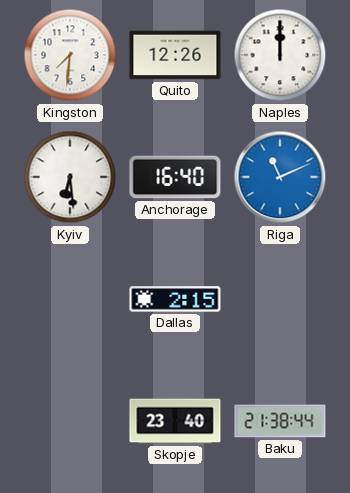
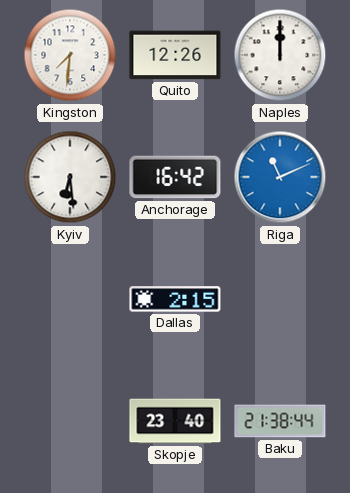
Anchorage: 16:40 -> 16:42
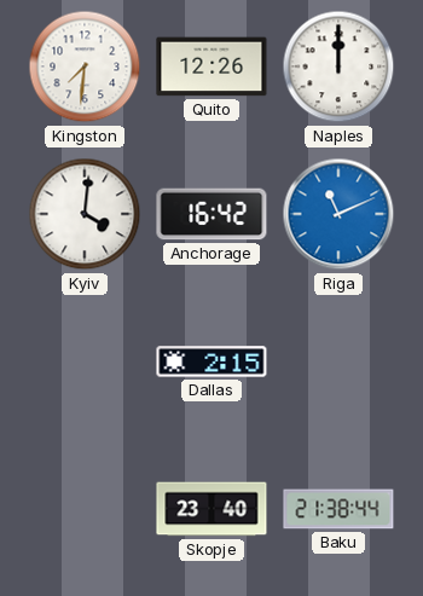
Kyiv: 6:29 -> 4:01
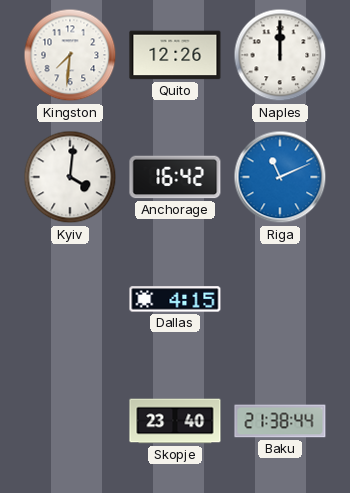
Dallas: 2:15 -> 4:15
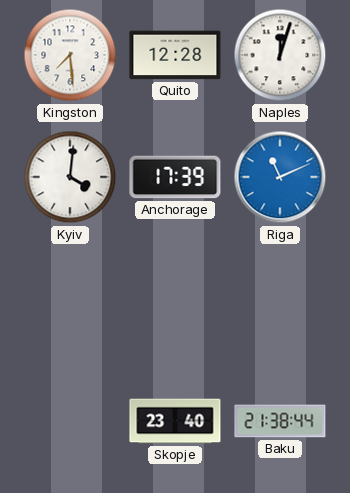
Kingston: 7:31 -> 7:29
Quito: 12:26 -> 12:28
Naples: 12:00 -> 12:03
Anchorage: 16:42 -> 17:39
Dallas: 4:15 -> none
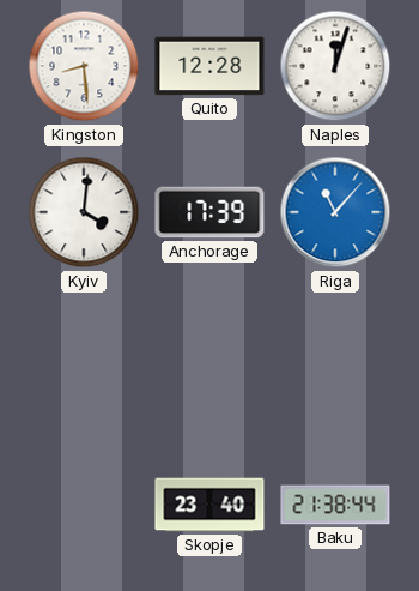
Kingston: 7:29 -> 8:29
Riga: 11:11 -> 11:07
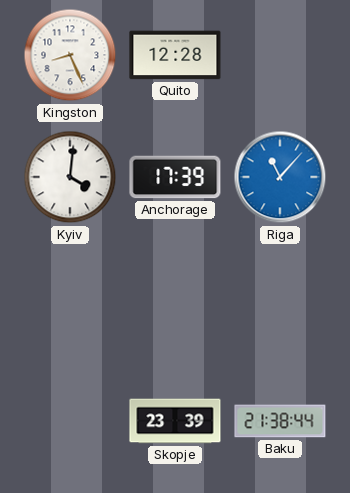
Kingston: 8:29 -> 8:26
Naples: 12:03 -> none
Skopje: 23:40 -> 23:39
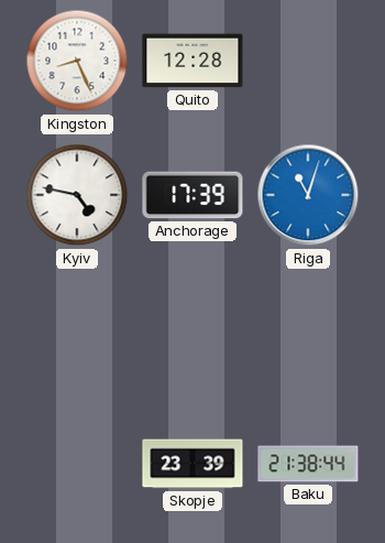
Kyiv: 4:01 -> 4:47
Riga: 11:07 -> 11:03
